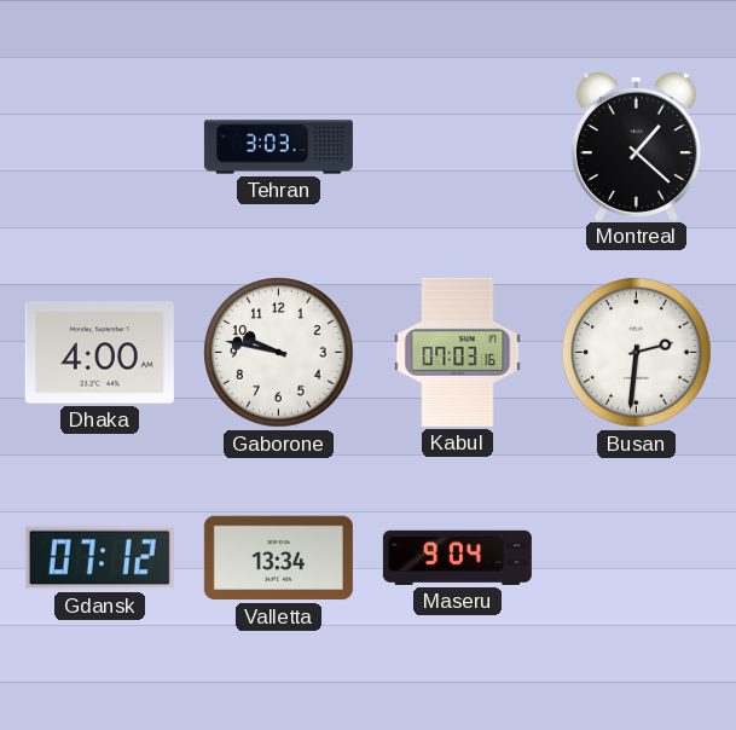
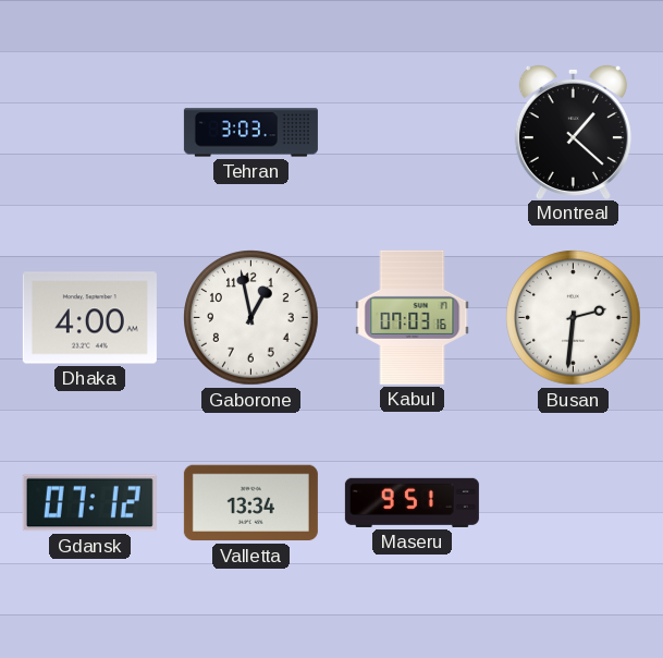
Gaborone: 9:47 -> 12:58
Maseru: 9:04 -> 9:51
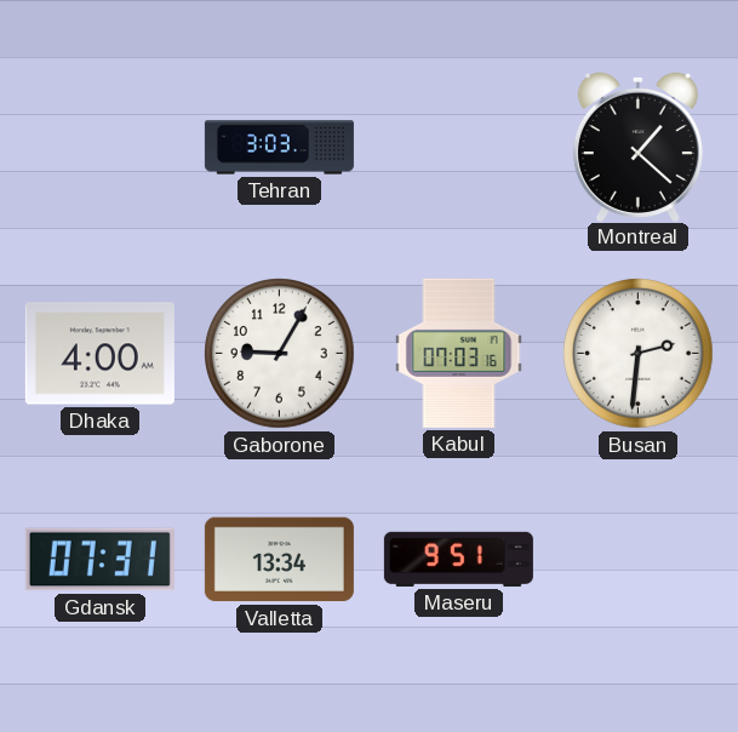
Gaborone: 12:58 -> 9:05
Gdansk: 07:12 -> 07:31
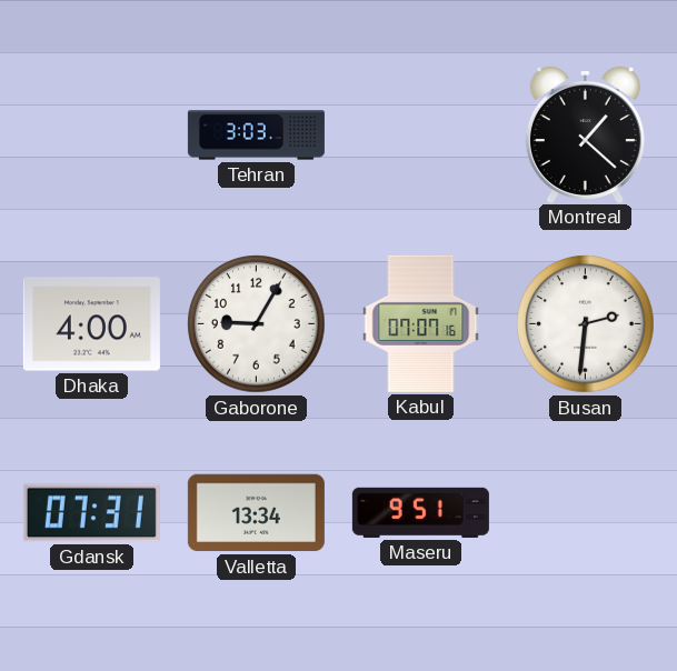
Kabul: 07:03 -> 07:07
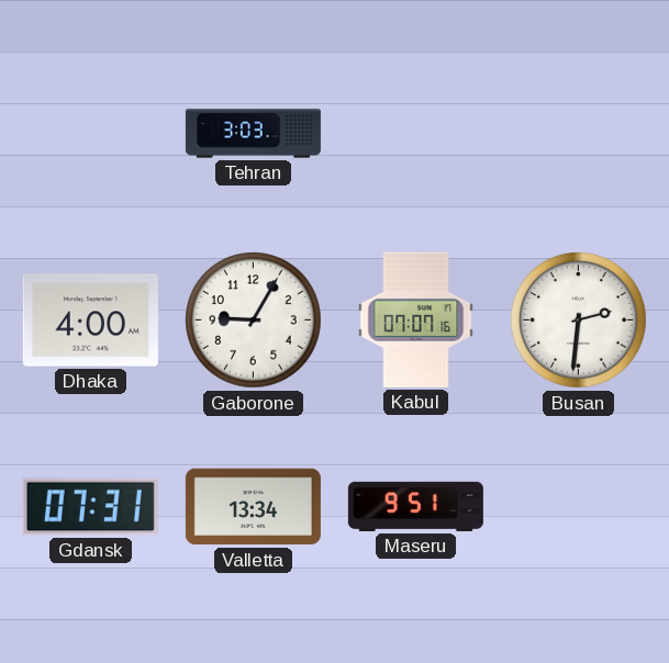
Montreal: 1:22 -> none
